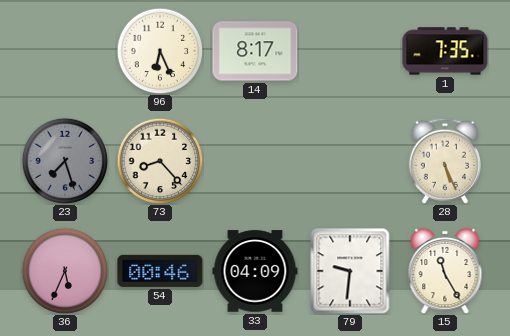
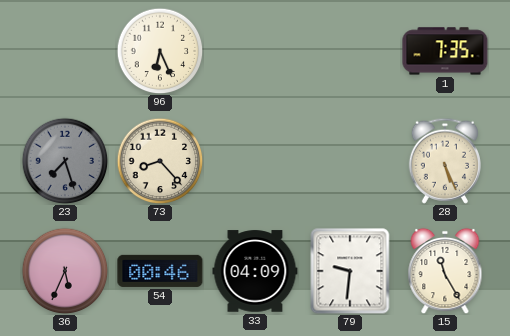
14: 8:17 -> none
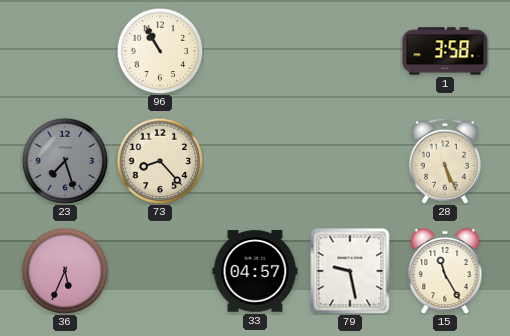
96: 6:26 -> 10:55
1: 7:35 -> 3:58
54: 00:46 -> none
33: 04:09 -> 04:57
79: 9:31 -> 9:28
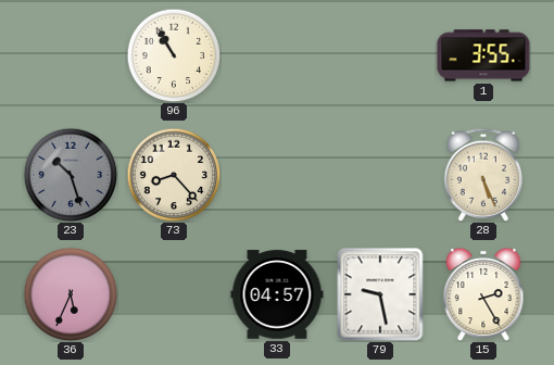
1: 3:58 -> 3:55
23: 7:27 -> 10:27
15: 11:25 -> 2:25
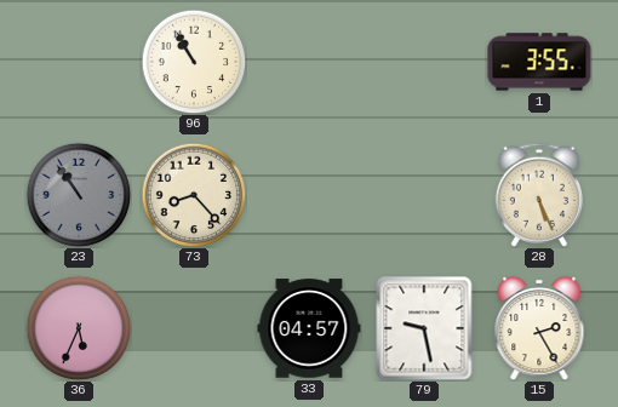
23: 10:27 -> 10:54
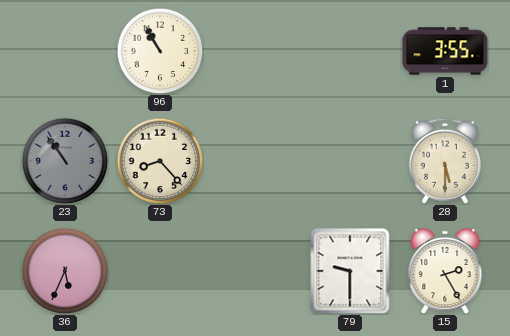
28: 5:26 -> 5:30
33: 04:57 -> none
79: 9:28 -> 9:30
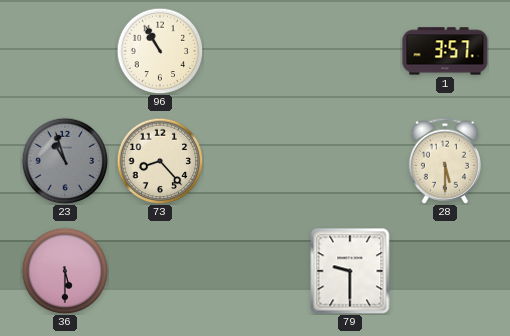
1: 3:55 -> 3:57
23: 10:54 -> 10:57
36: 5:34 -> 5:30
15: 2:25 -> none
